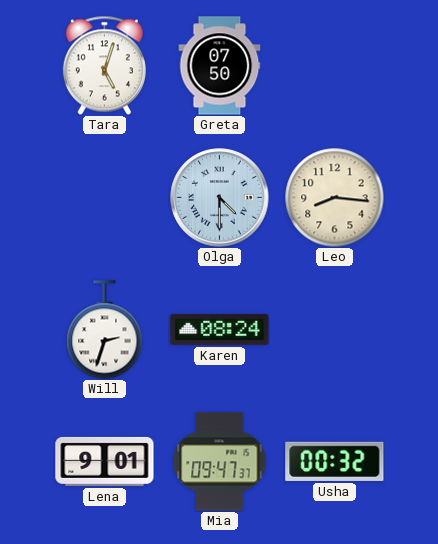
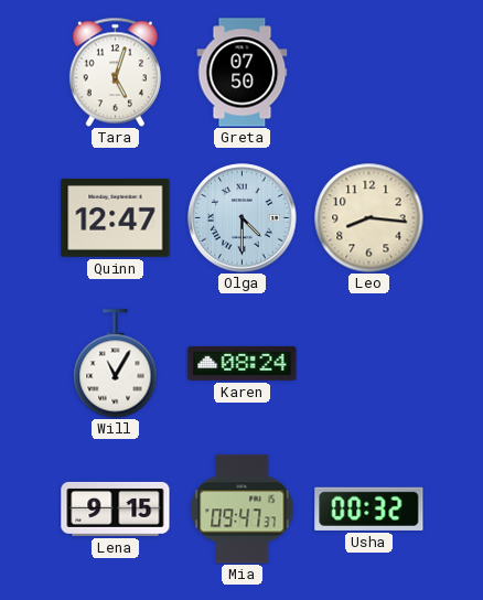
Quinn: none -> 12:47
Will: 2:33 -> 11:05
Lena: 9:01 -> 9:15
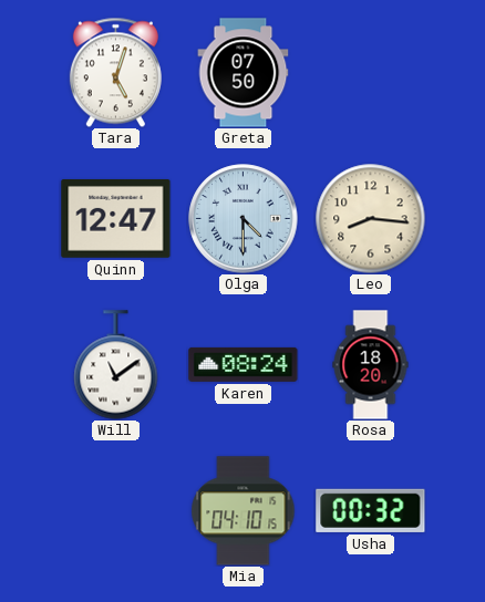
Will: 11:05 -> 11:09
Rosa: none -> 18:20
Lena: 9:15 -> none
Mia: 09:47 -> 04:10
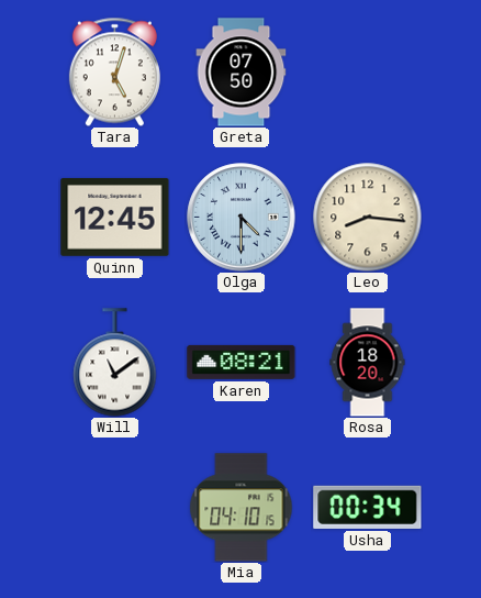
Quinn: 12:47 -> 12:45
Karen: 08:24 -> 08:21
Usha: 00:32 -> 00:34
